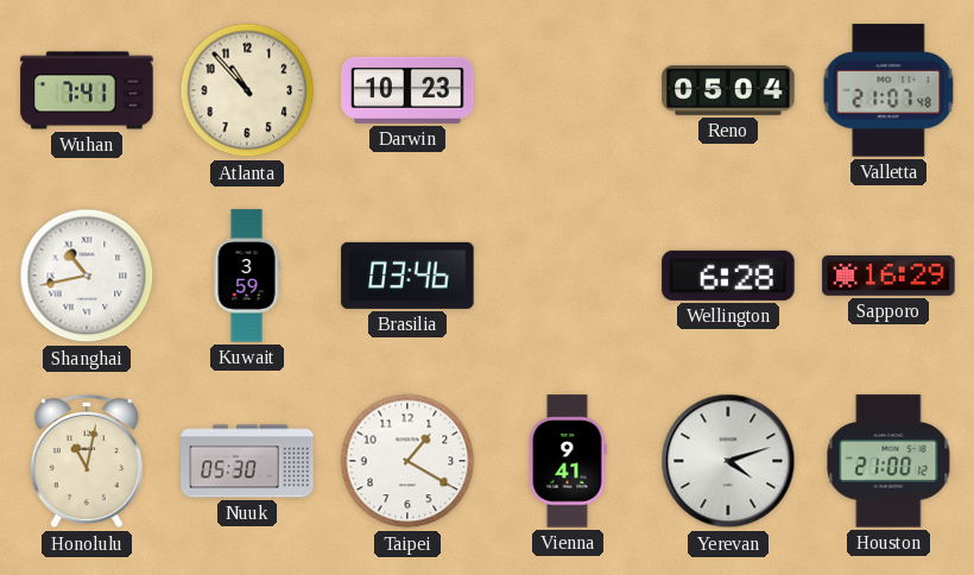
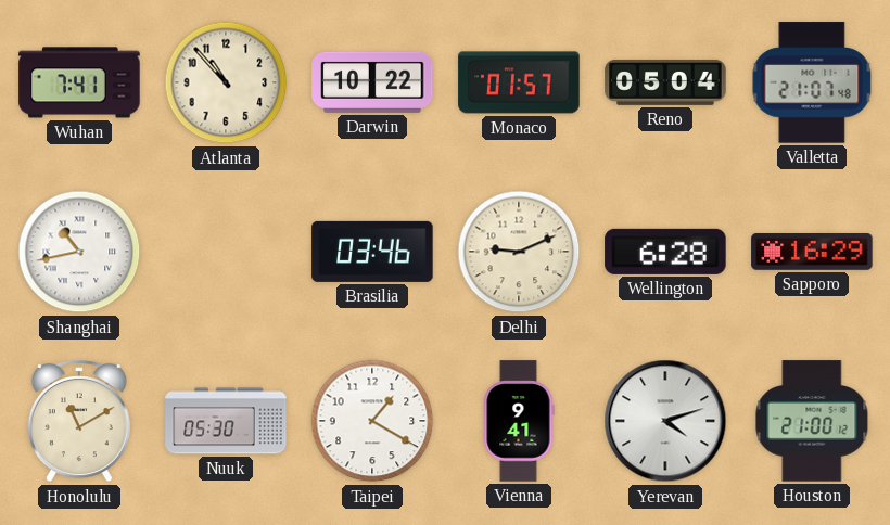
Darwin: 10:23 -> 10:22
Monaco: none -> 01:57
Kuwait: 3:59 -> none
Delhi: none -> 9:11
Honolulu: 11:02 -> 11:10
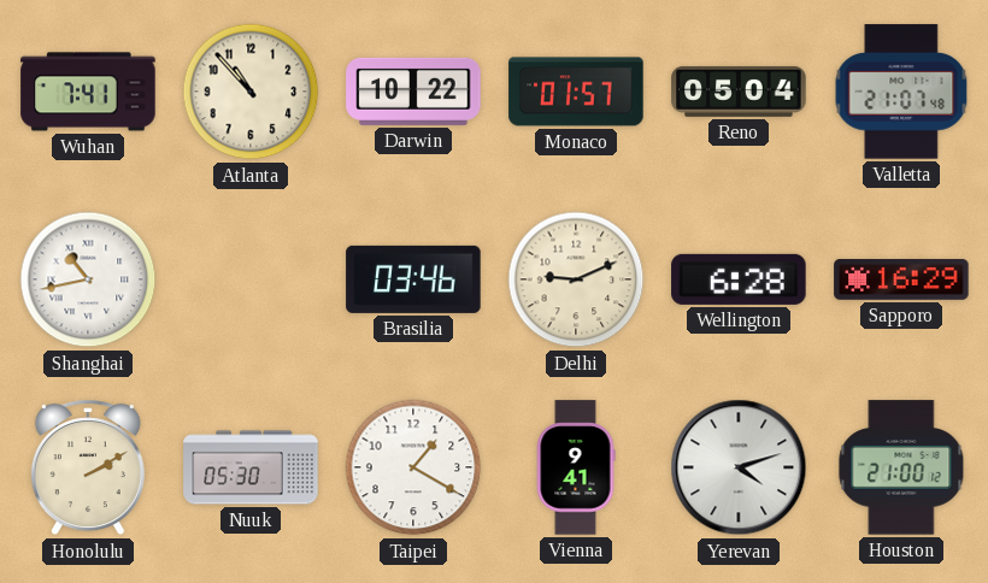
Honolulu: 11:10 -> 2:10
